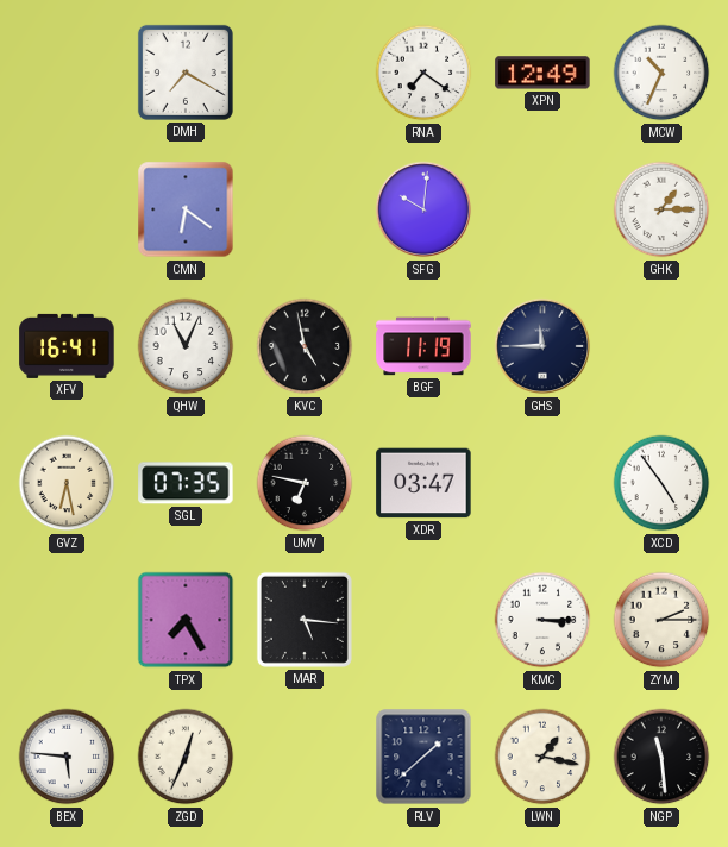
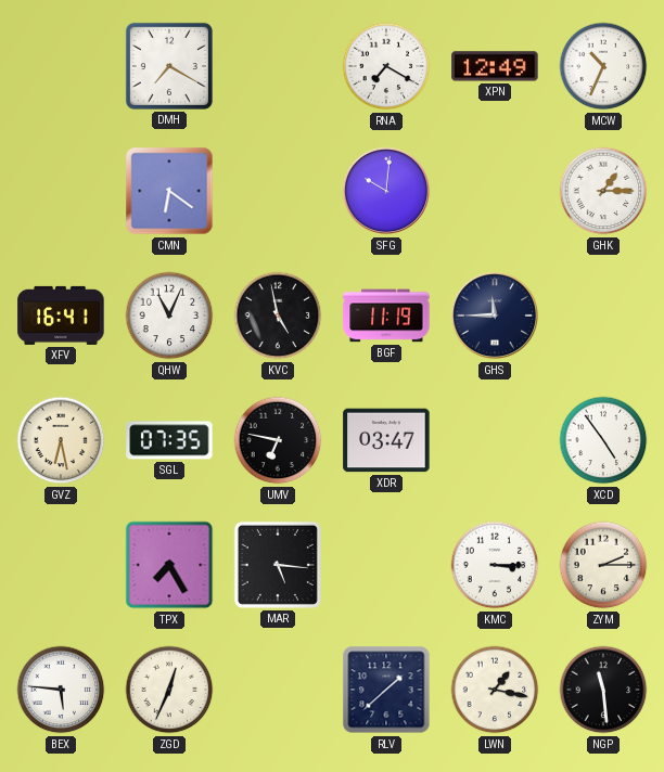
RNA: 7:21 -> 7:20
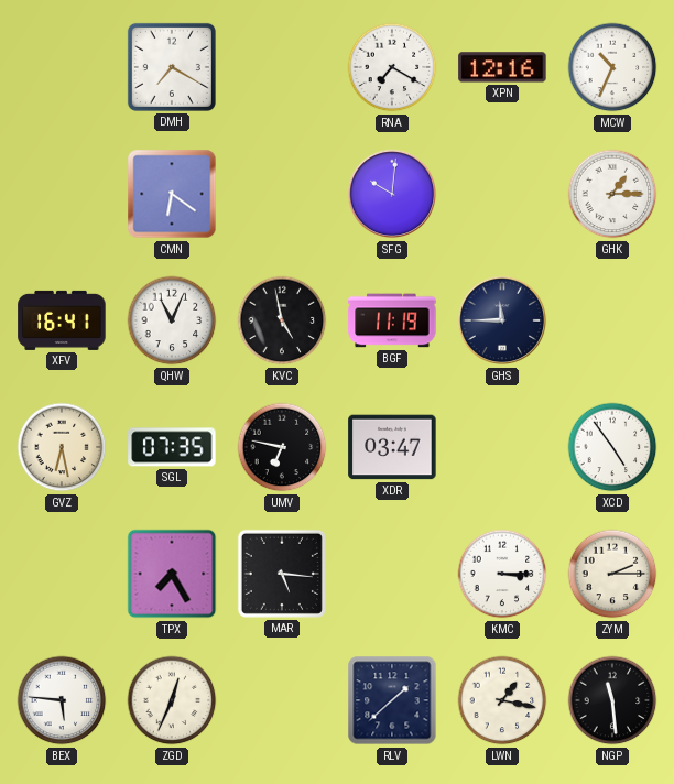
XPN: 12:49 -> 12:16
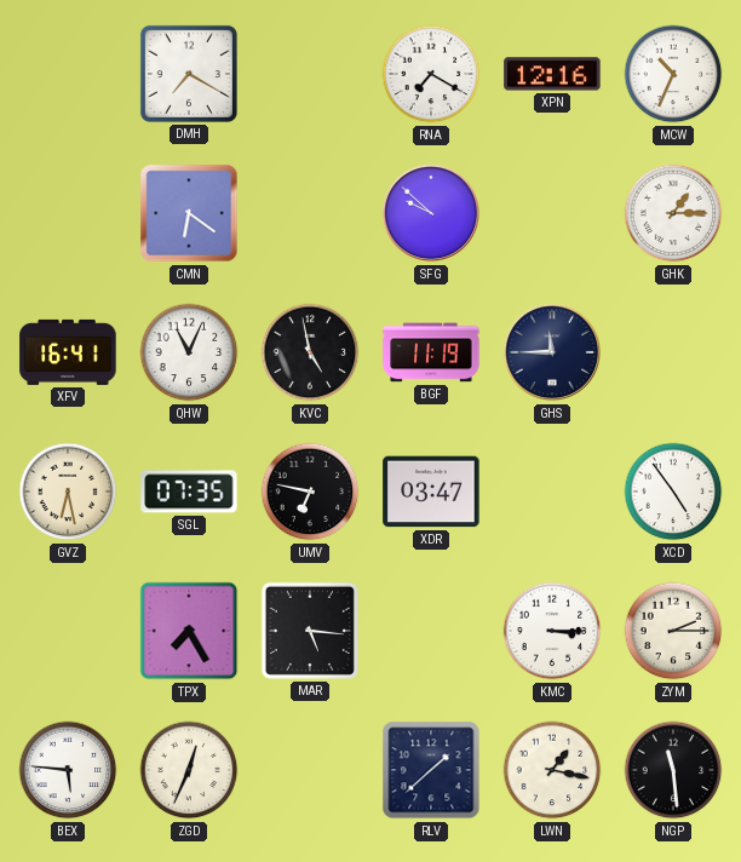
SFG: 10:01 -> 9:52
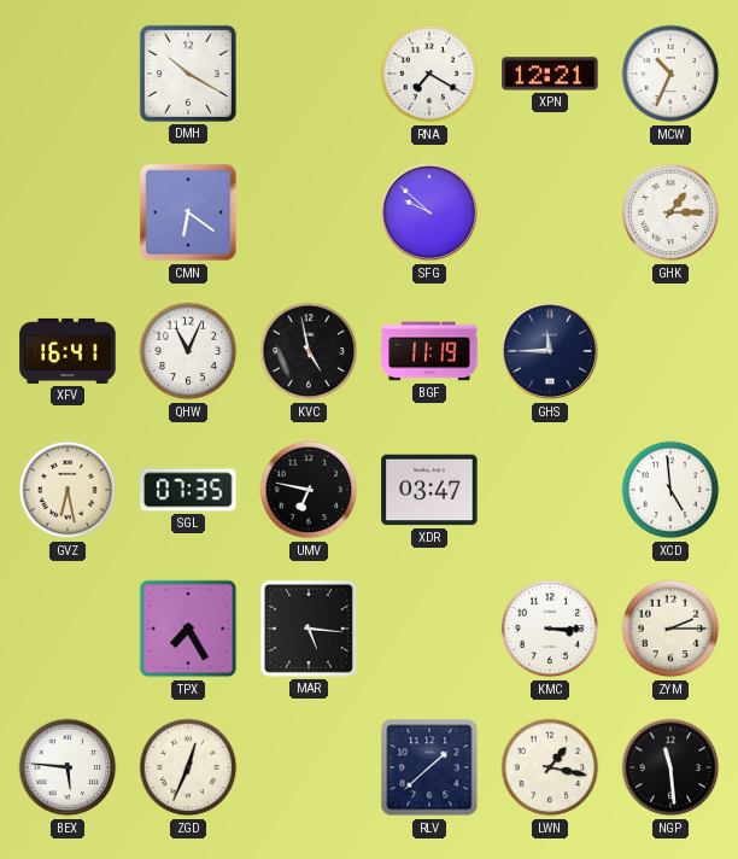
DMH: 7:20 -> 10:20
XPN: 12:16 -> 12:21
XCD: 4:54 -> 4:59
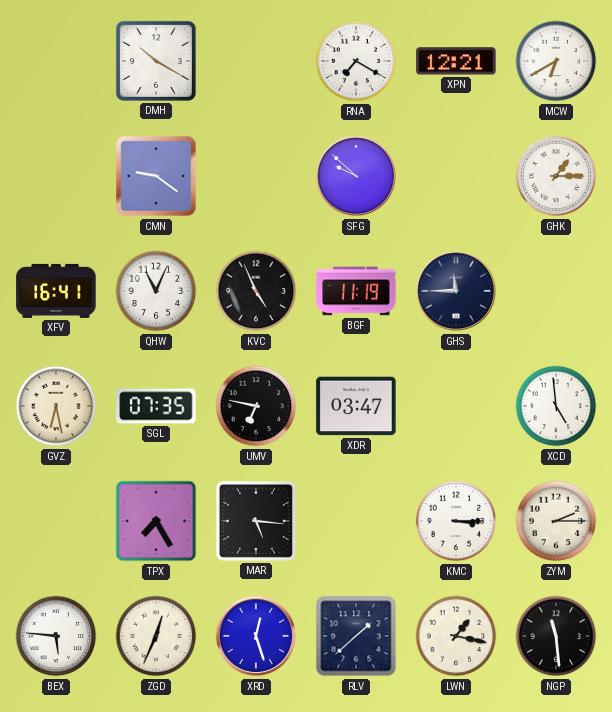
MCW: 10:34 -> 6:40
CMN: 6:21 -> 9:21
KVC: 4:58 -> 4:56
XRD: none -> 12:27
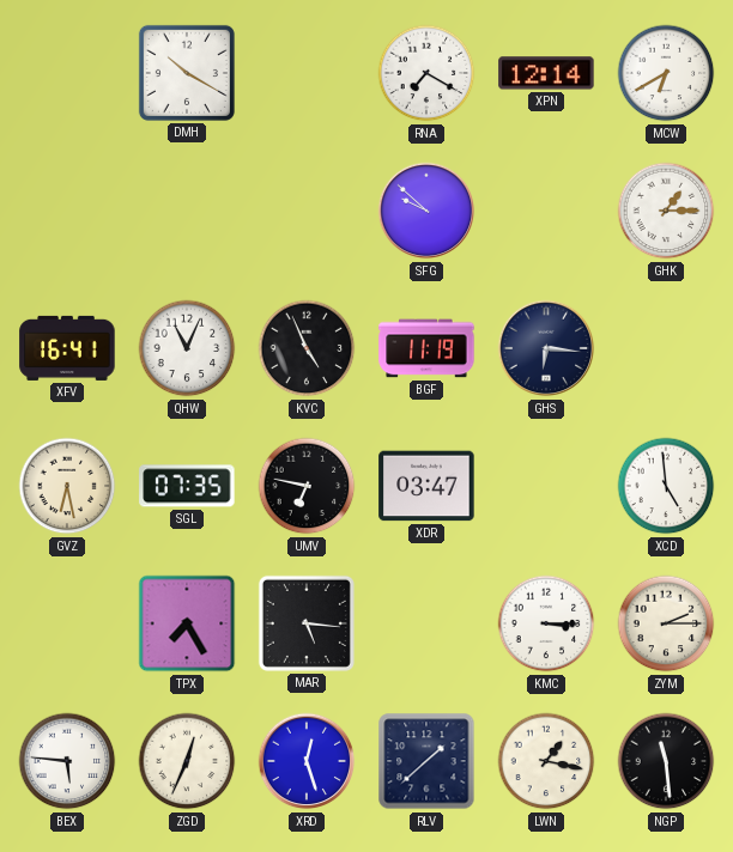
XPN: 12:21 -> 12:14
CMN: 9:21 -> none
GHS: 11:45 -> 6:16
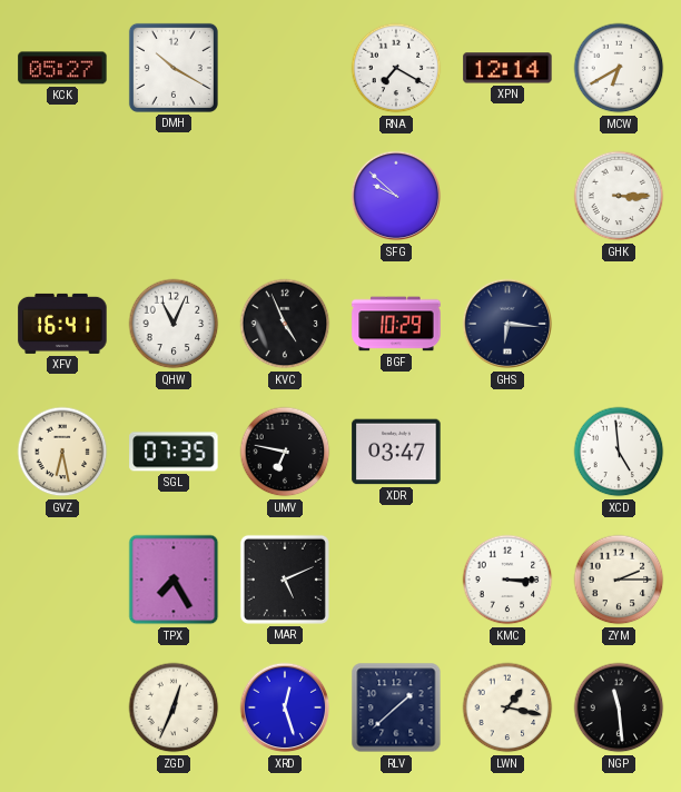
KCK: none -> 05:27
GHK: 1:15 -> 3:15
BGF: 11:19 -> 10:29
MAR: 5:16 -> 5:11
BEX: 5:46 -> none
